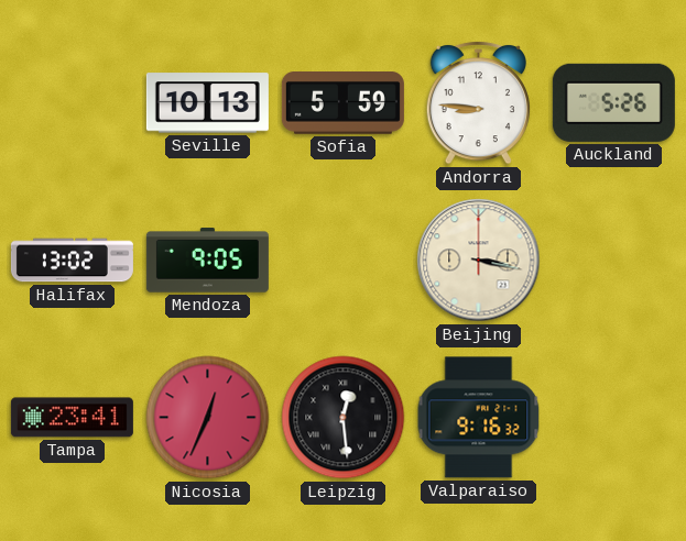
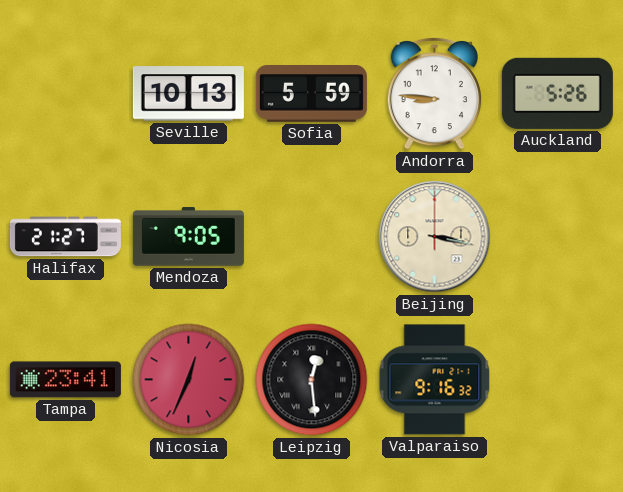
Halifax: 13:02 -> 21:27
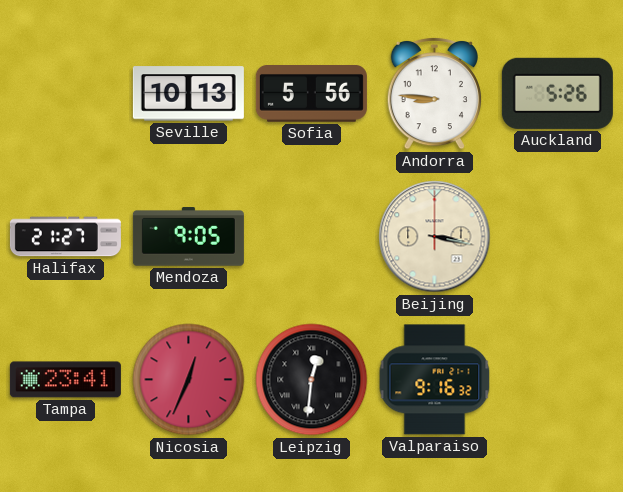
Sofia: 5:59 -> 5:56
Leipzig: 12:29 -> 12:31
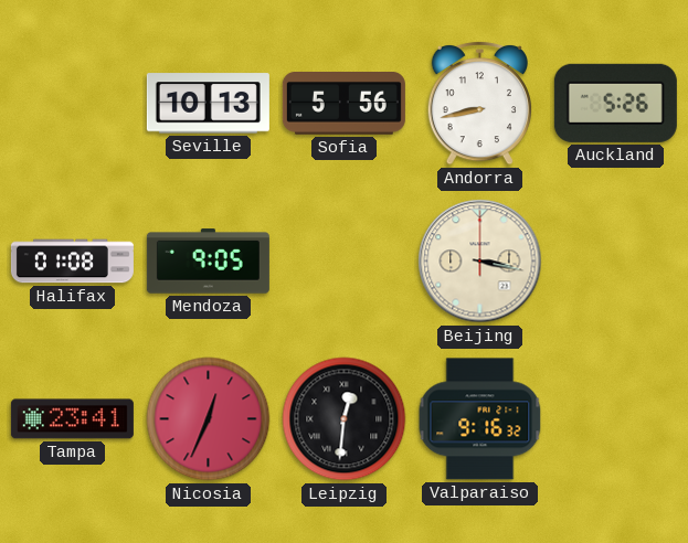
Andorra: 8:46 -> 8:43
Halifax: 21:27 -> 01:08
